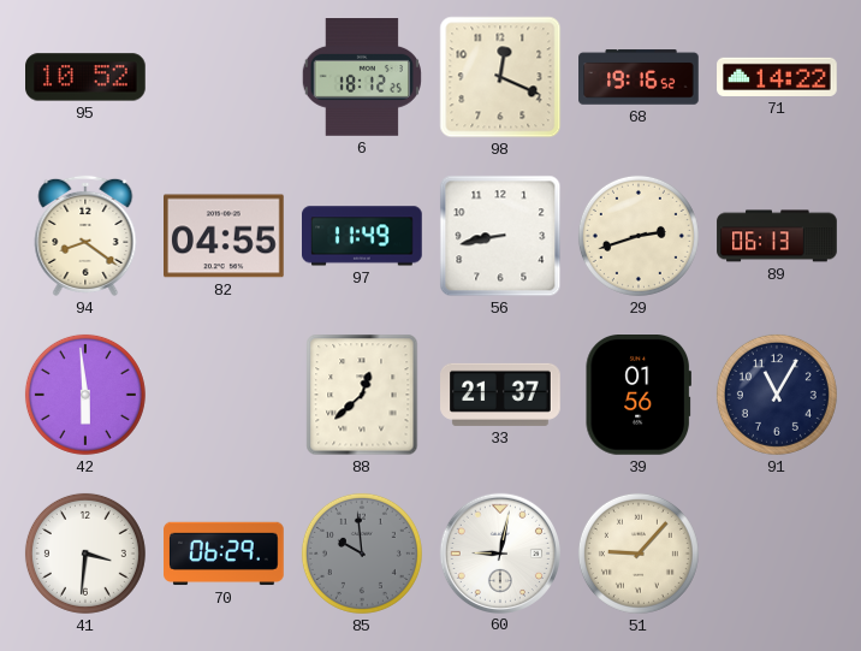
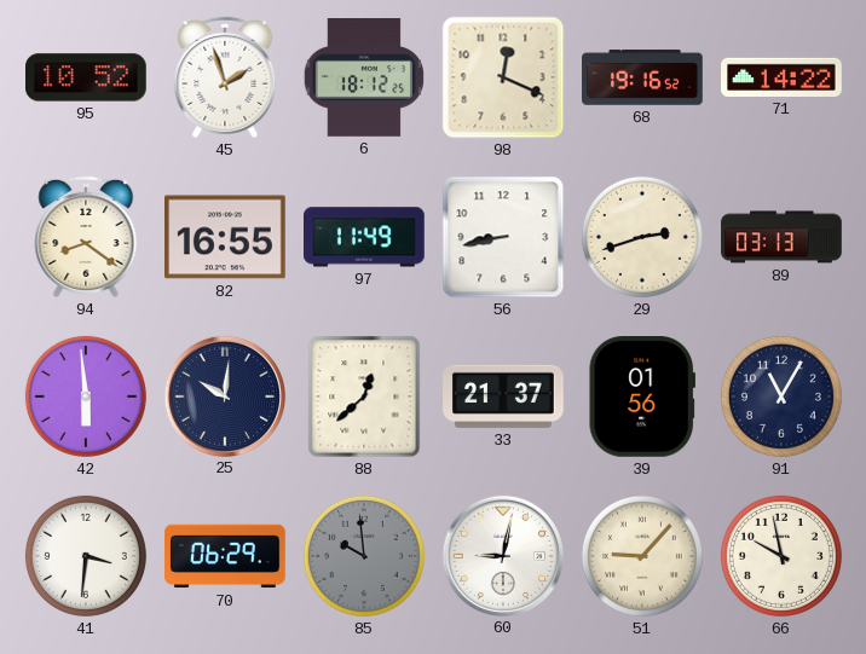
45: none -> 1:57
82: 04:55 -> 16:55
89: 06:13 -> 03:13
25: none -> 10:01
66: none -> 9:58
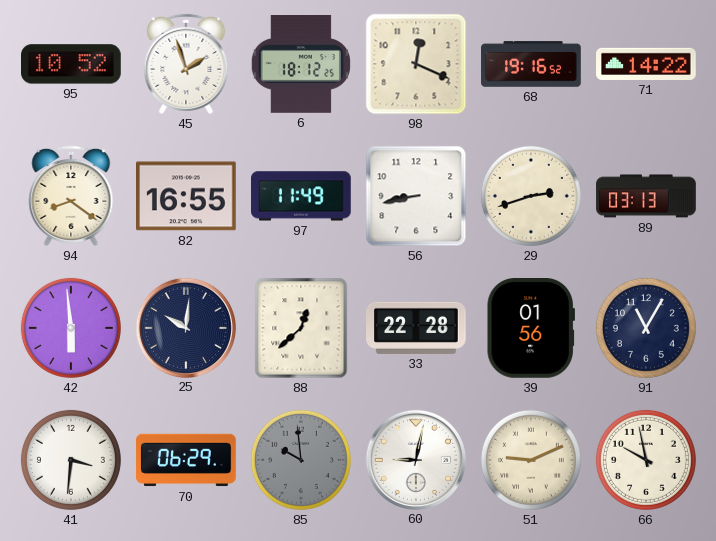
33: 21:37 -> 22:28
51: 9:07 -> 9:11
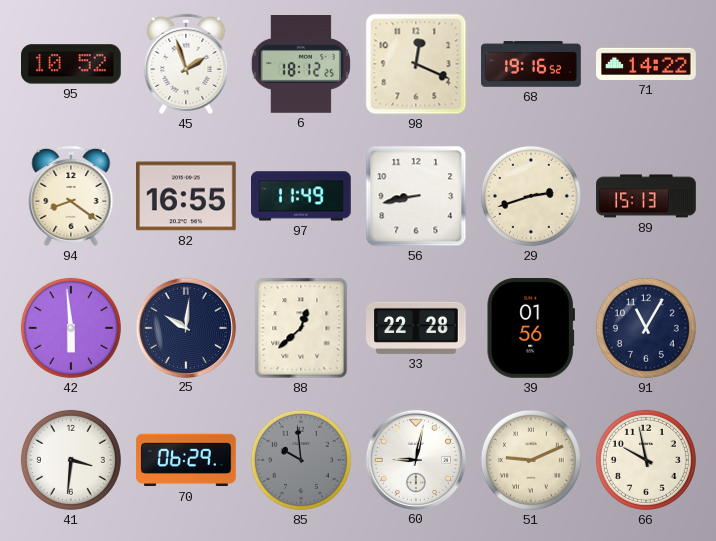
89: 03:13 -> 15:13
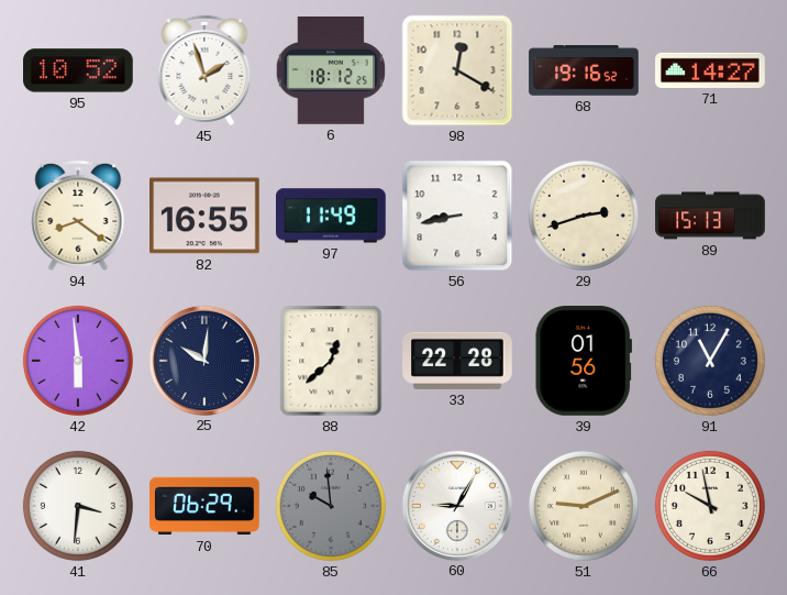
98: 12:19 -> 12:20
71: 14:22 -> 14:27
60: 9:02 -> 9:05
